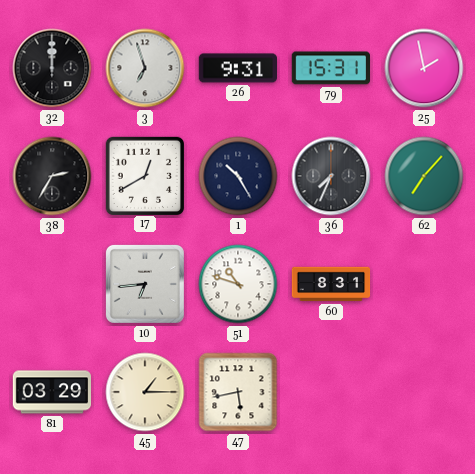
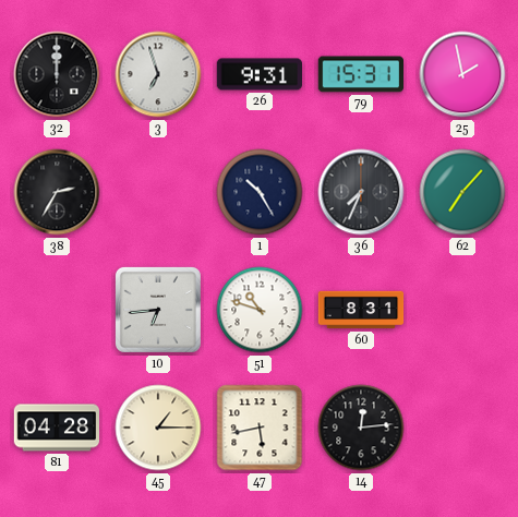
17: 12:40 -> none
81: 03:29 -> 04:28
14: none -> 12:14
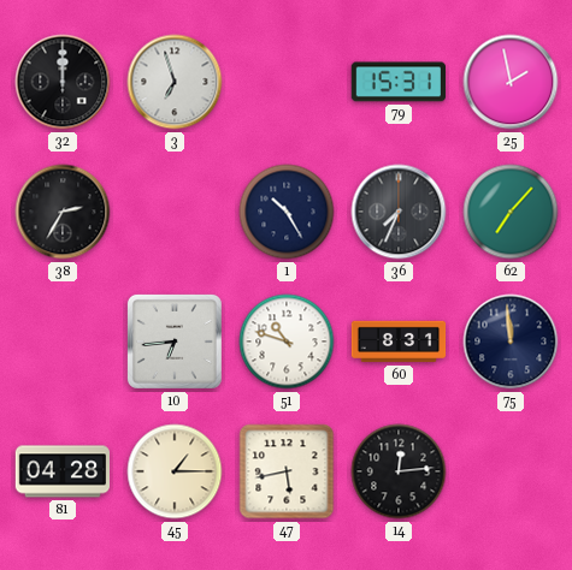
26: 9:31 -> none
75: none -> 11:59
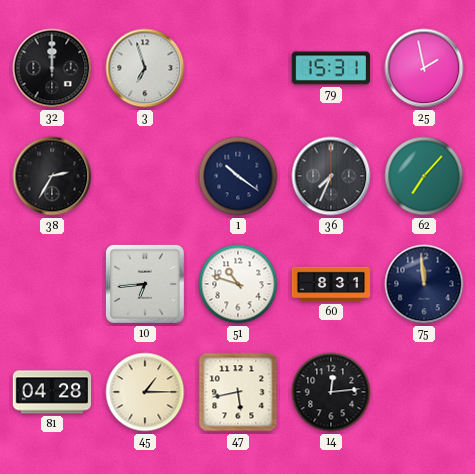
1: 10:25 -> 10:21
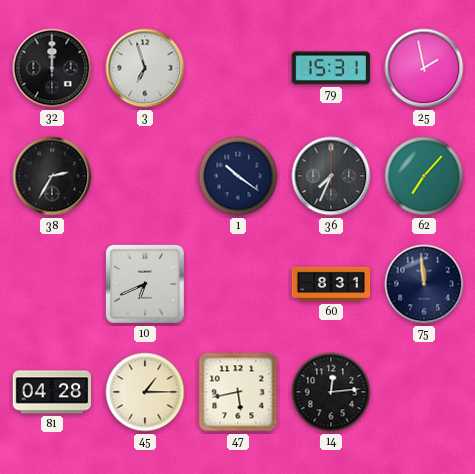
10: 6:44 -> 6:41
51: 10:48 -> none
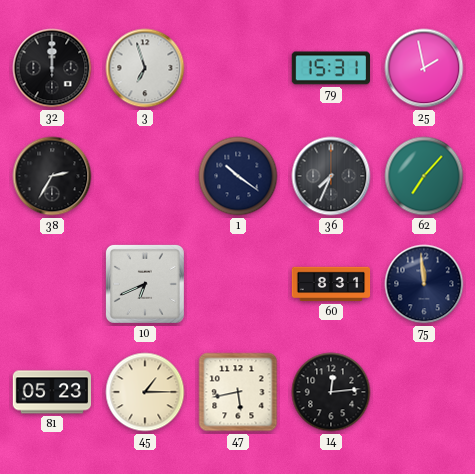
81: 04:28 -> 05:23
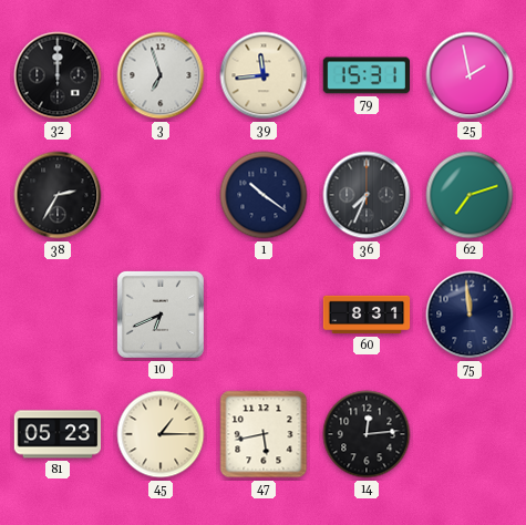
39: none -> 11:44
62: 7:07 -> 7:12
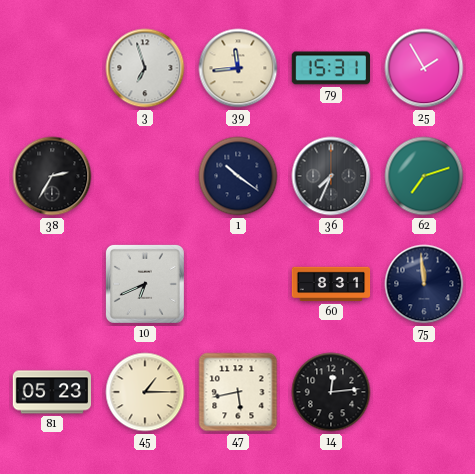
32: 12:00 -> none
25: 1:58 -> 1:55
